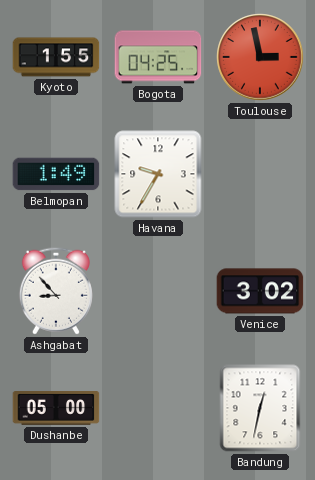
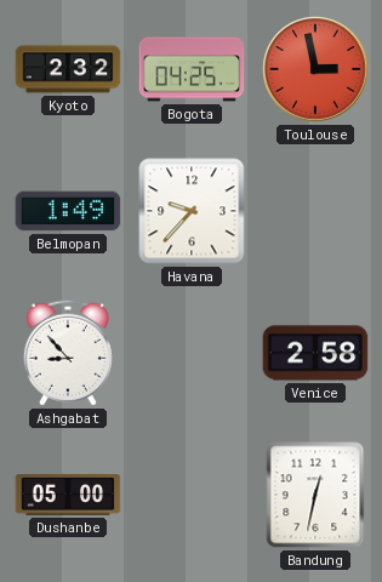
Kyoto: 1:55 -> 2:32
Havana: 9:35 -> 9:37
Venice: 3:02 -> 2:58
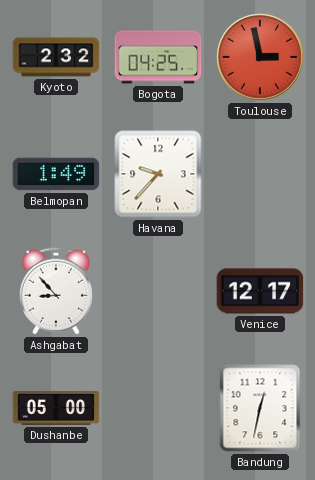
Venice: 2:58 -> 12:17
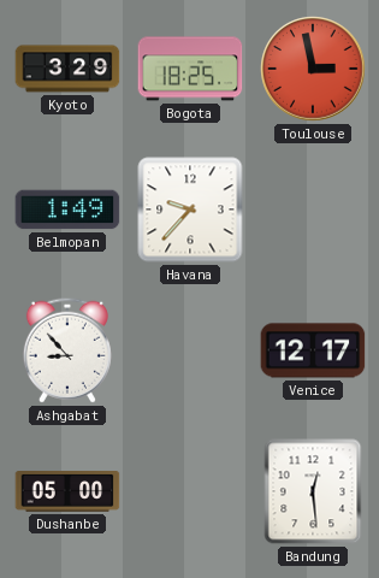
Kyoto: 2:32 -> 3:29
Bogota: 04:25 -> 18:25
Bandung: 12:32 -> 12:29
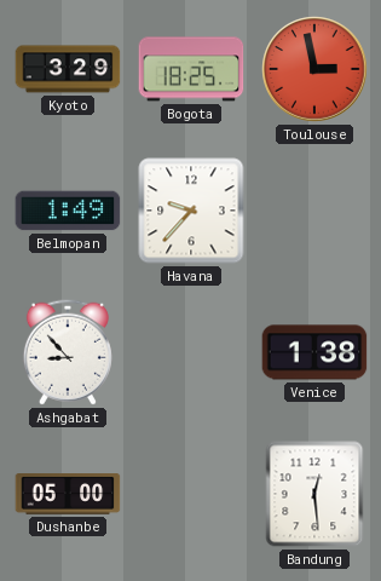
Venice: 12:17 -> 1:38
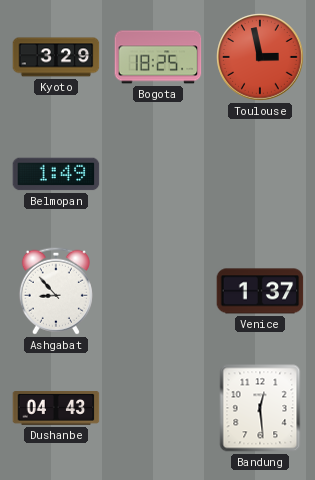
Havana: 9:37 -> none
Venice: 1:38 -> 1:37
Dushanbe: 05:00 -> 04:43
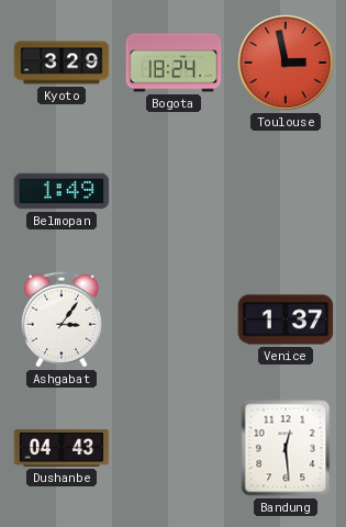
Bogota: 18:25 -> 18:24
Ashgabat: 8:53 -> 3:06
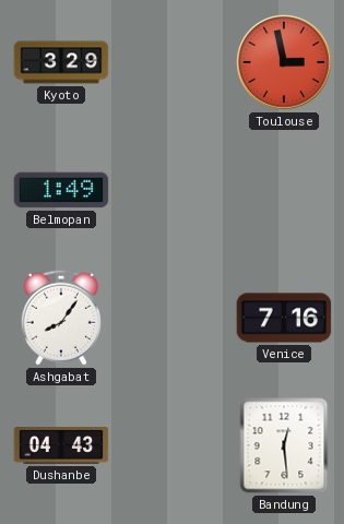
Bogota: 18:24 -> none
Ashgabat: 3:06 -> 8:06
Venice: 1:37 -> 7:16
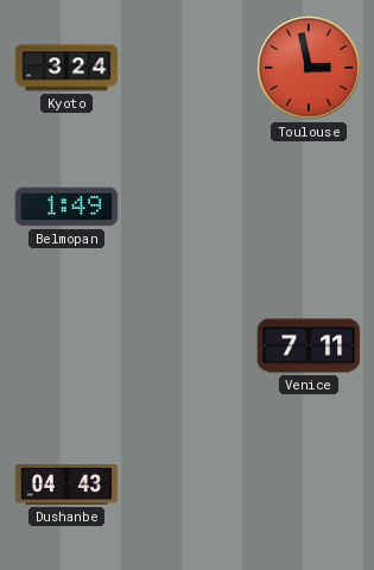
Kyoto: 3:29 -> 3:24
Ashgabat: 8:06 -> none
Venice: 7:16 -> 7:11
Bandung: 12:29 -> none
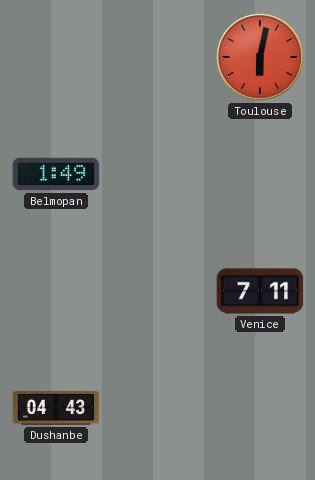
Kyoto: 3:24 -> none
Toulouse: 2:58 -> 6:02
